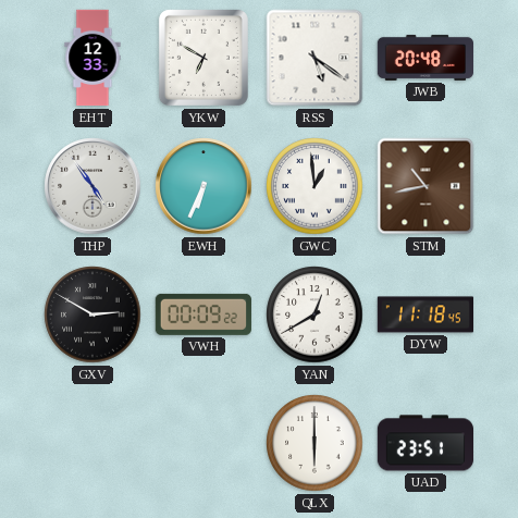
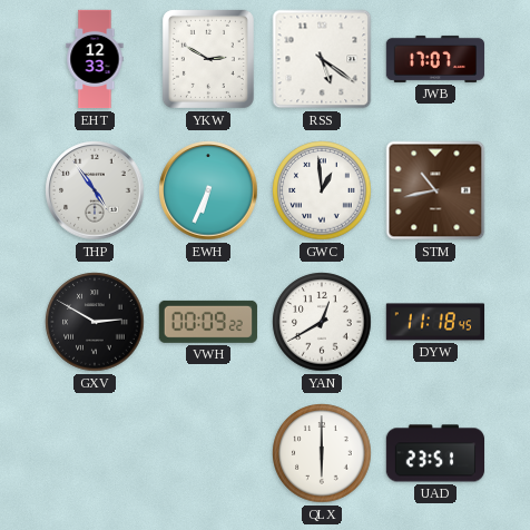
YKW: 6:50 -> 2:50
JWB: 20:48 -> 17:07
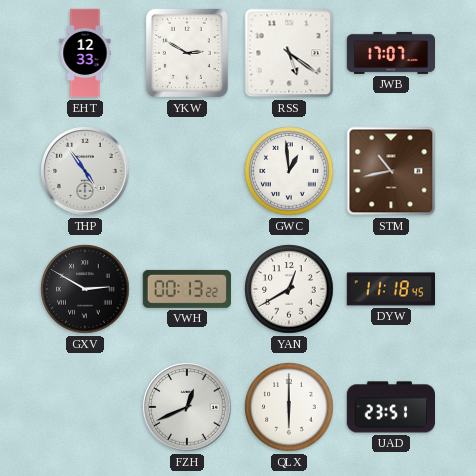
EWH: 6:34 -> none
VWH: 00:09 -> 00:13
FZH: none -> 12:41
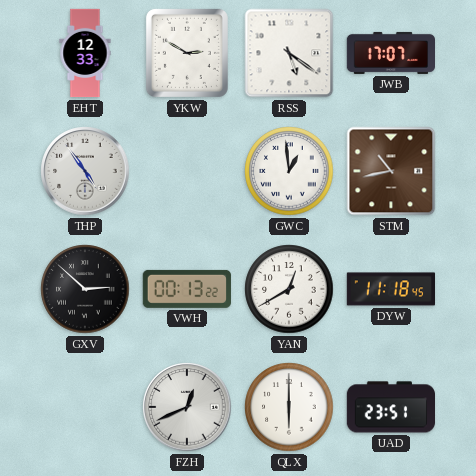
GXV: 2:50 -> 2:52
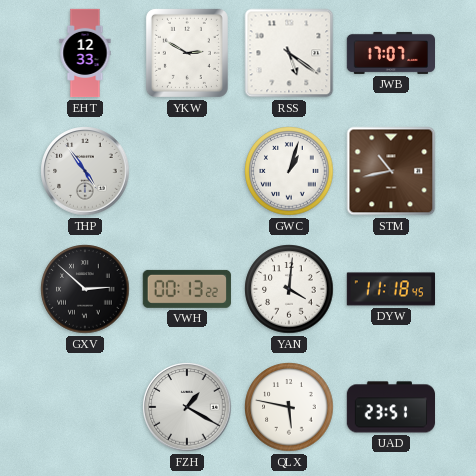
GWC: 12:59 -> 1:03
YAN: 12:40 -> 4:01
FZH: 12:41 -> 1:20
QLX: 6:00 -> 5:47
